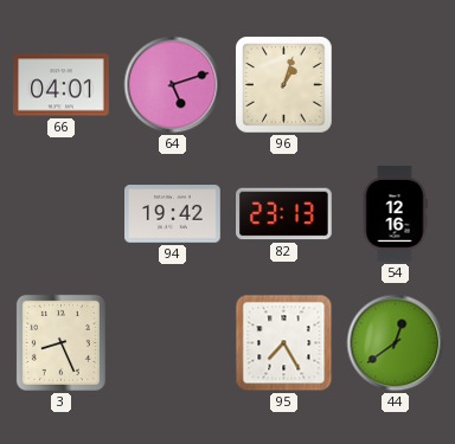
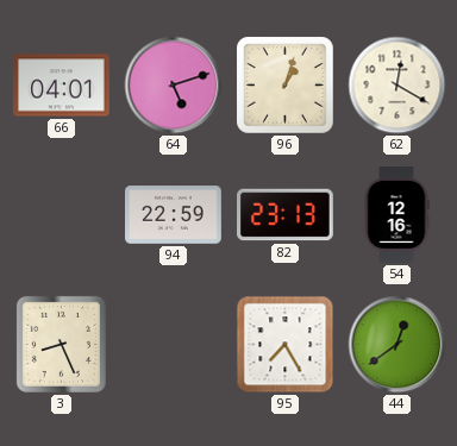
62: none -> 12:20
94: 19:42 -> 22:59
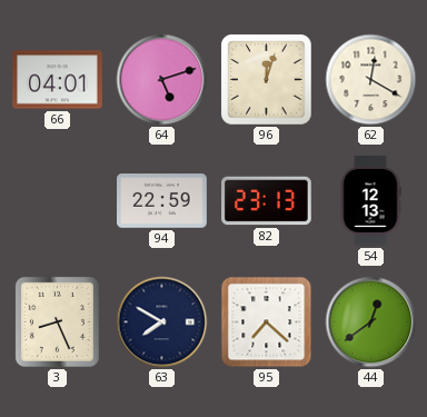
96: 1:03 -> 12:03
54: 12:16 -> 12:13
63: none -> 7:50
95: 7:25 -> 7:22
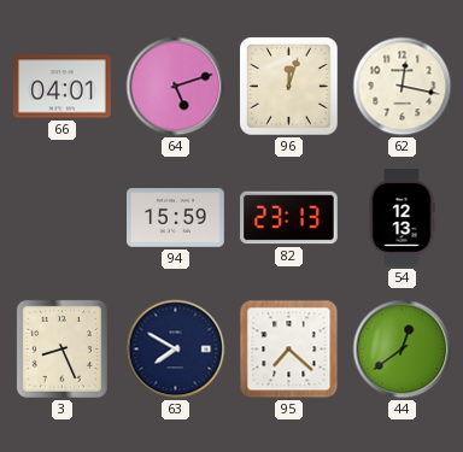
62: 12:20 -> 12:17
94: 22:59 -> 15:59
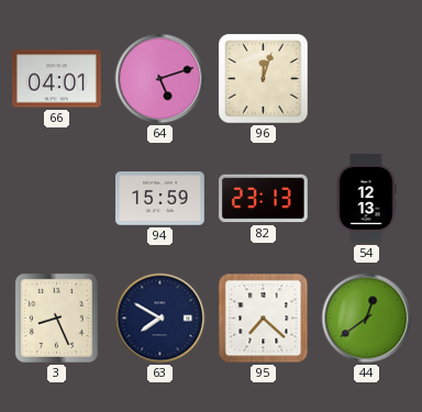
62: 12:17 -> none
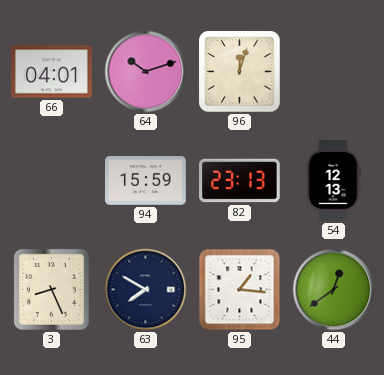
64: 5:12 -> 10:12
95: 7:22 -> 1:16
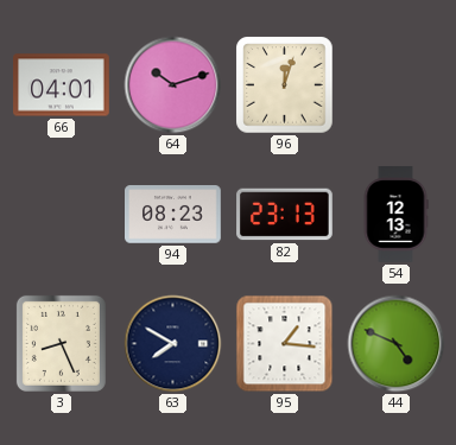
94: 15:59 -> 08:23
44: 12:39 -> 4:49
